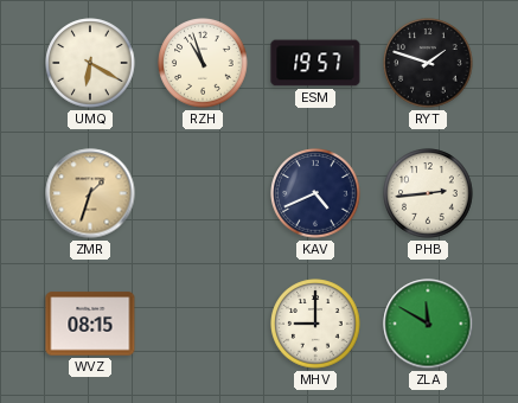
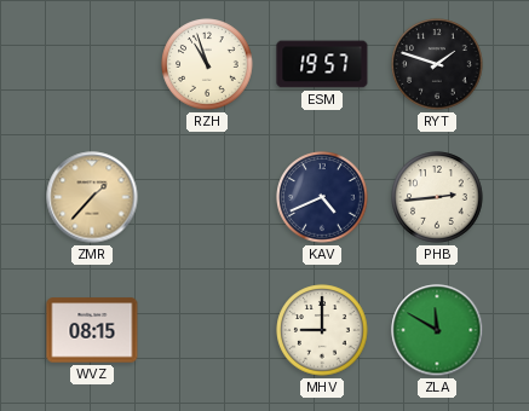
UMQ: 6:20 -> none
ZMR: 1:33 -> 1:37
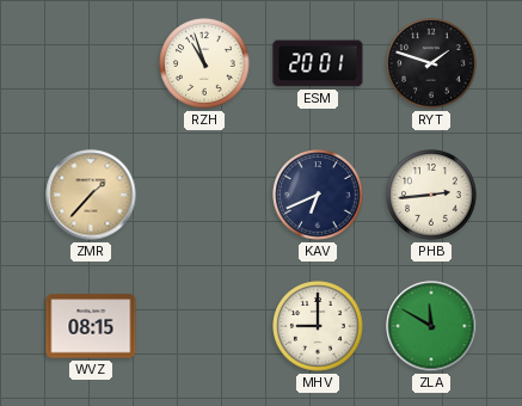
ESM: 19:57 -> 20:01
KAV: 4:41 -> 6:41
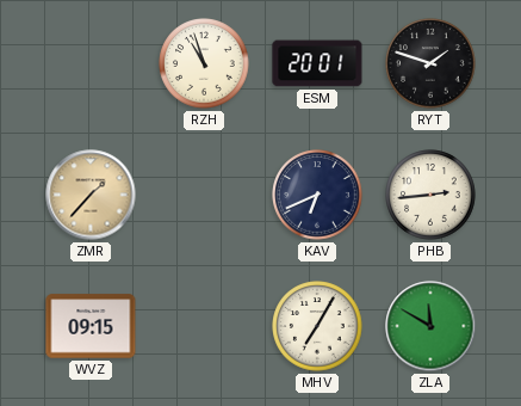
WVZ: 08:15 -> 09:15
MHV: 9:00 -> 7:05
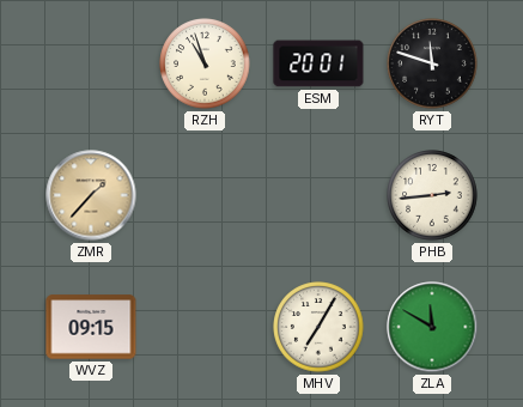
RYT: 1:48 -> 11:48
KAV: 6:41 -> none
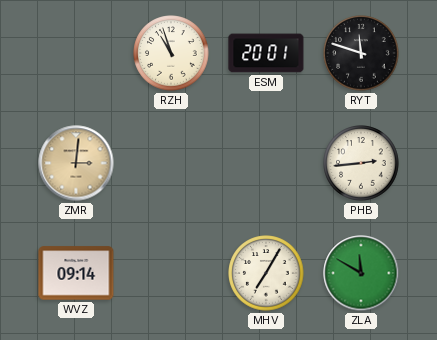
ZMR: 1:37 -> 3:01
WVZ: 09:15 -> 09:14
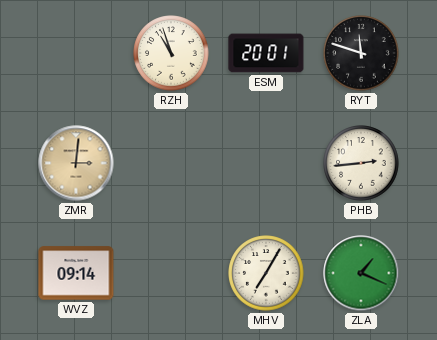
ZLA: 11:50 -> 1:19
